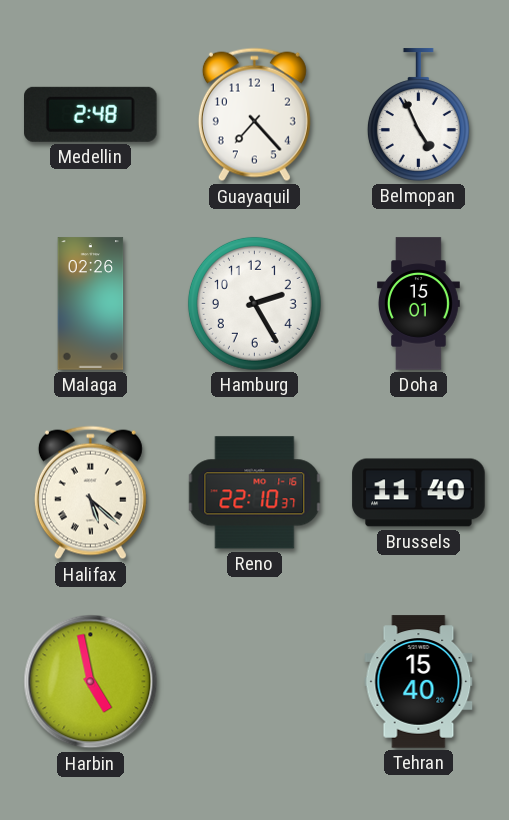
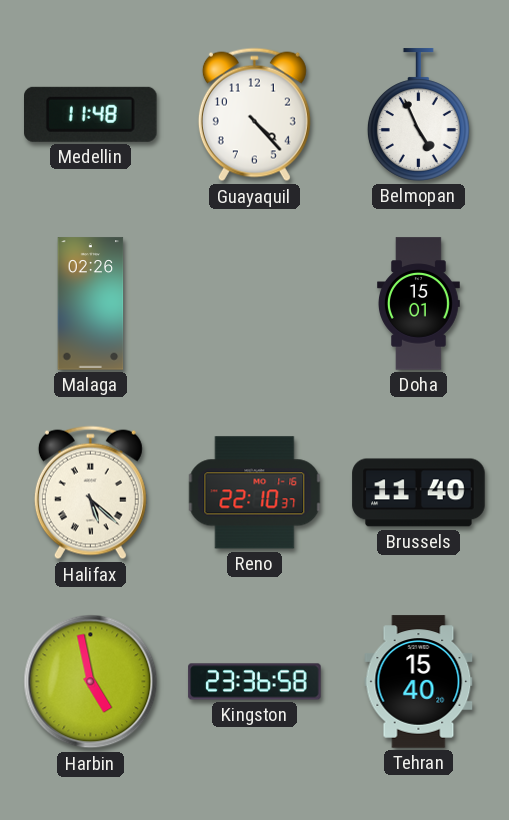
Medellin: 2:48 -> 11:48
Guayaquil: 7:23 -> 4:23
Hamburg: 2:25 -> none
Kingston: none -> 23:36
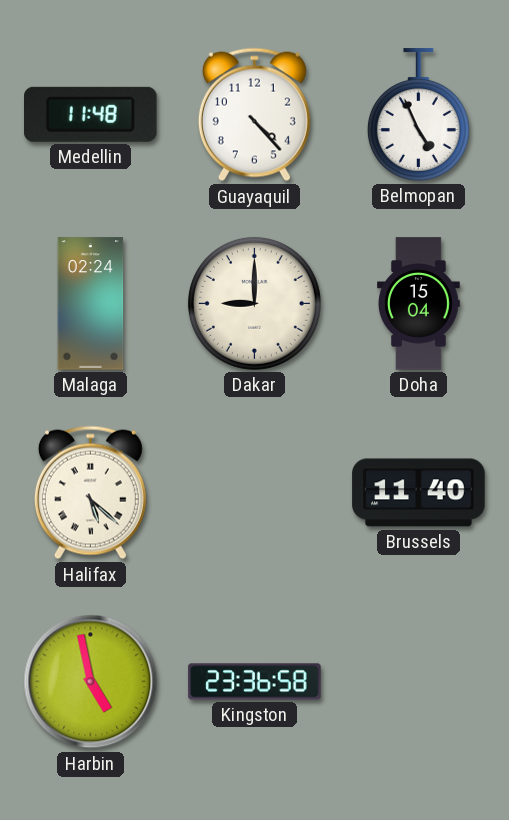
Malaga: 02:26 -> 02:24
Dakar: none -> 9:00
Doha: 15:01 -> 15:04
Reno: 22:10 -> none
Tehran: 15:40 -> none
